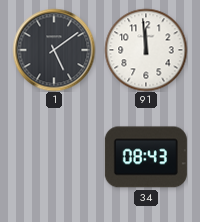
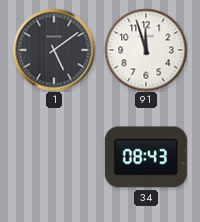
91: 11:59 -> 11:57
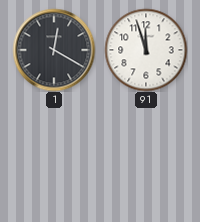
1: 5:09 -> 12:20
34: 08:43 -> none
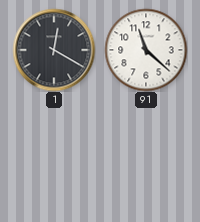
91: 11:57 -> 11:22
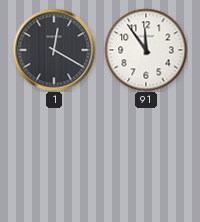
91: 11:22 -> 11:54
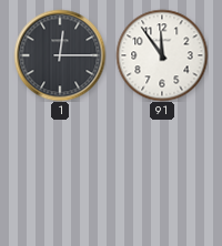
1: 12:20 -> 12:15
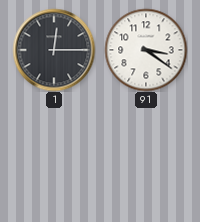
91: 11:54 -> 3:21
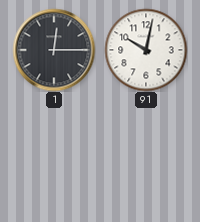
91: 3:21 -> 10:02
